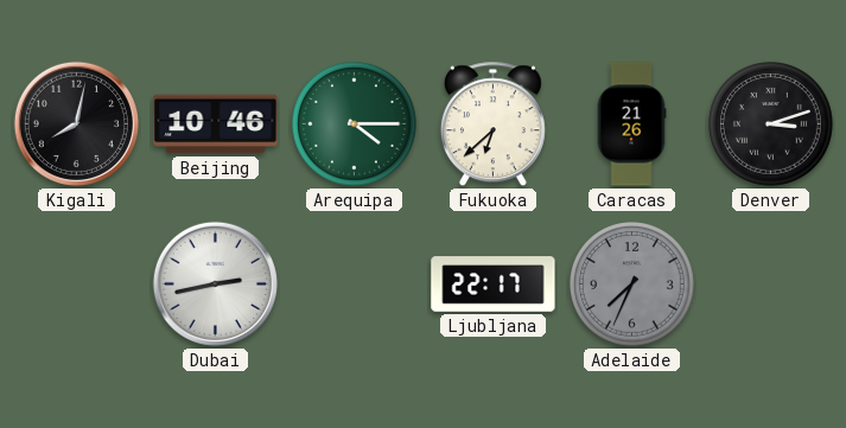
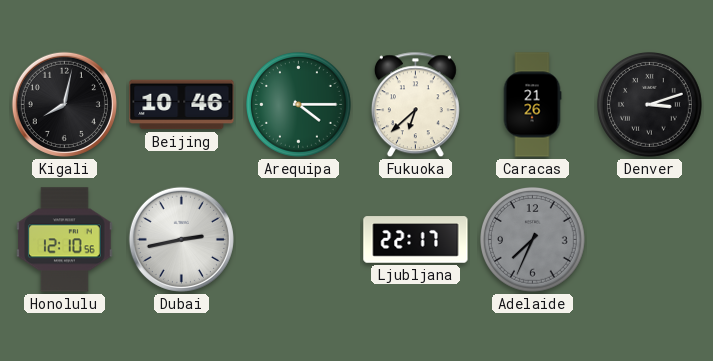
Honolulu: none -> 12:10
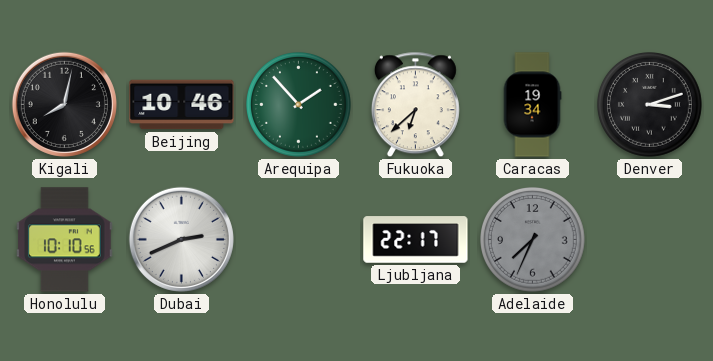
Arequipa: 4:15 -> 1:53
Caracas: 21:26 -> 19:34
Honolulu: 12:10 -> 10:10
Dubai: 2:43 -> 2:41
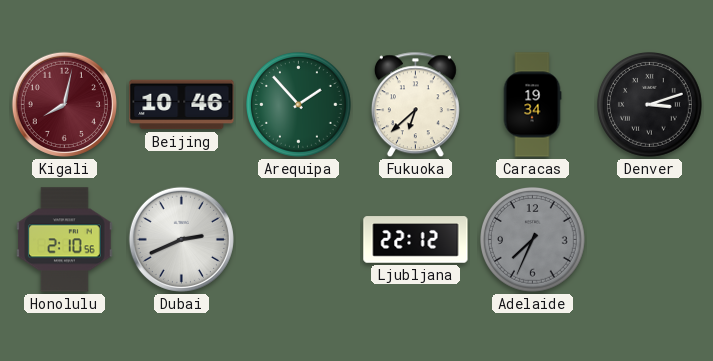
Kigali dial: black -> burgundy
Honolulu: 10:10 -> 2:10
Ljubljana: 22:17 -> 22:12
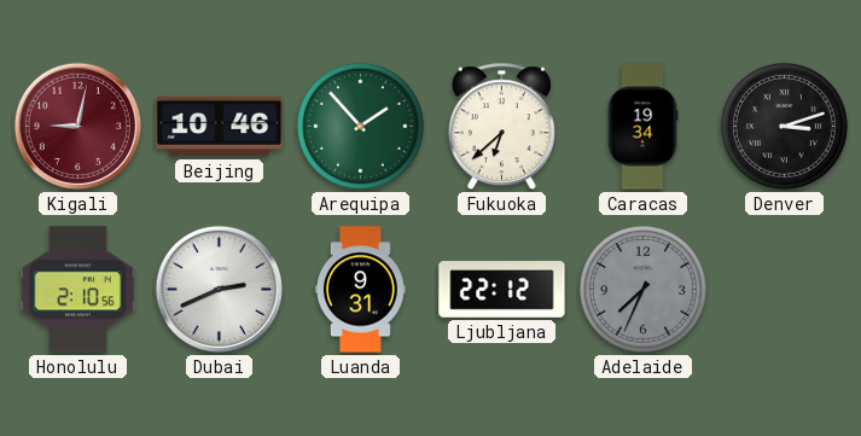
Kigali: 8:02 -> 9:02
Luanda: none -> 9:31
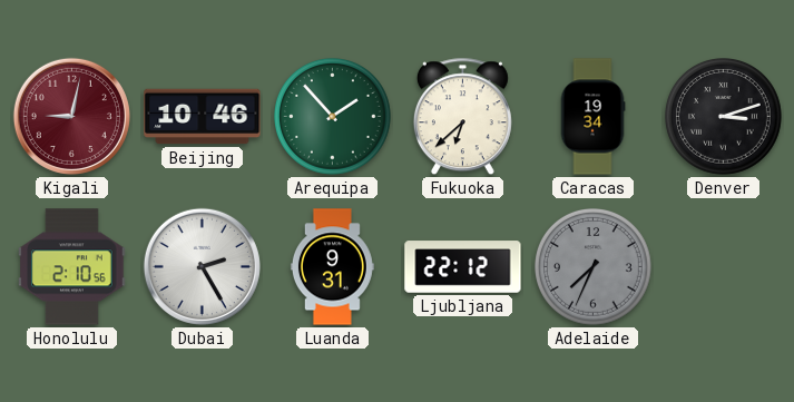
Dubai: 2:41 -> 2:25
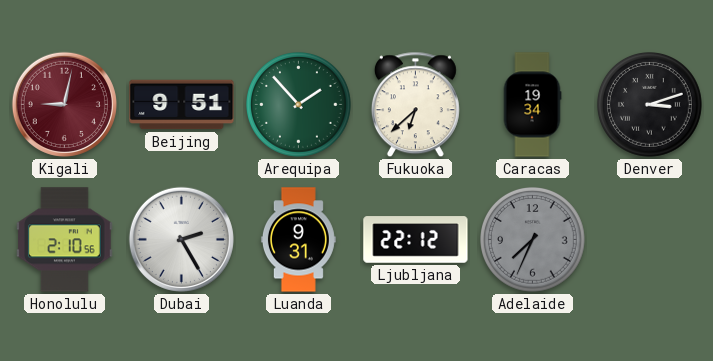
Beijing: 10:46 -> 9:51
